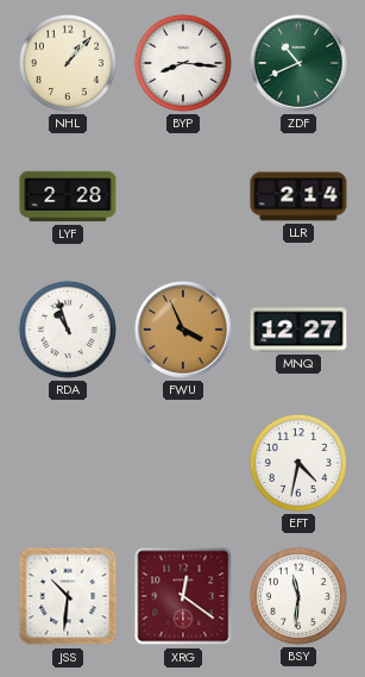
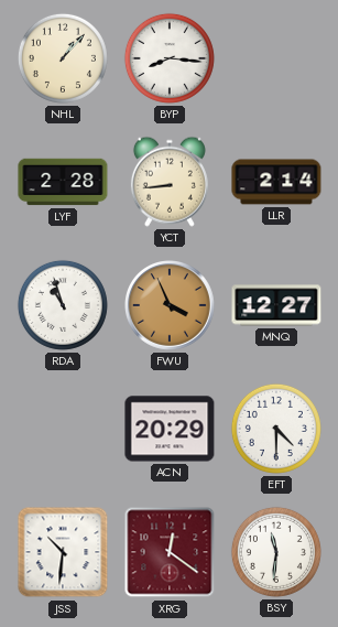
ZDF: 10:41 -> none
YCT: none -> 8:44
ACN: none -> 20:29
EFT: 4:32 -> 4:30
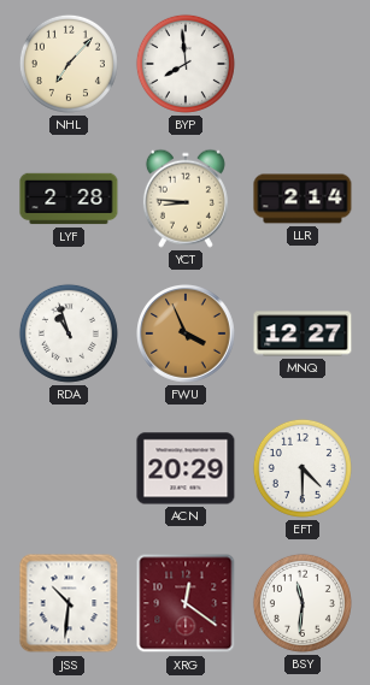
NHL: 1:07 -> 7:07
BYP: 8:16 -> 7:59
YCT: 8:44 -> 8:46
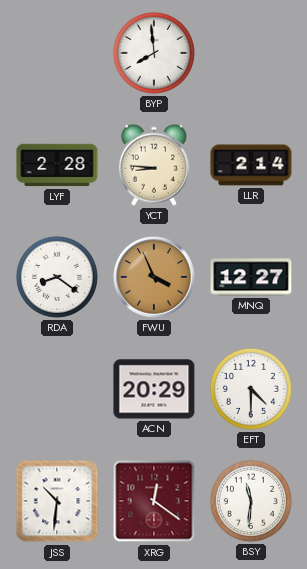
NHL: 7:07 -> none
RDA: 10:57 -> 8:21
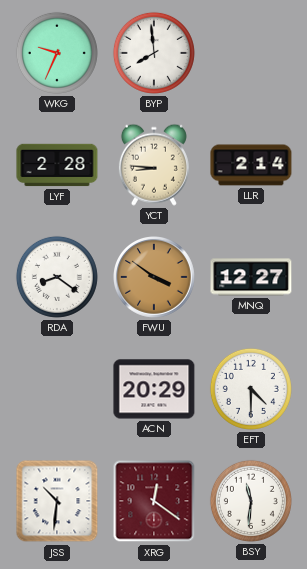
WKG: none -> 9:34
FWU: 3:56 -> 3:51
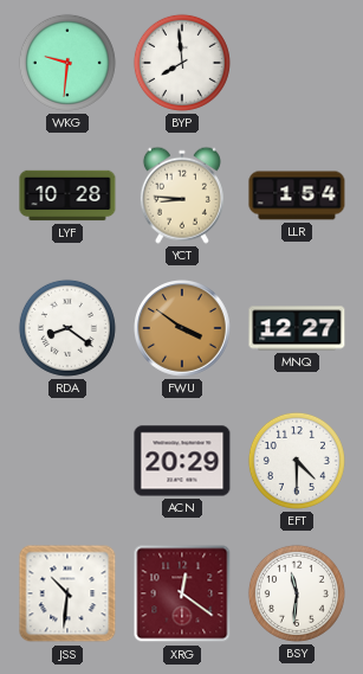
WKG: 9:34 -> 9:31
LYF: 2:28 -> 10:28
LLR: 2:14 -> 1:54
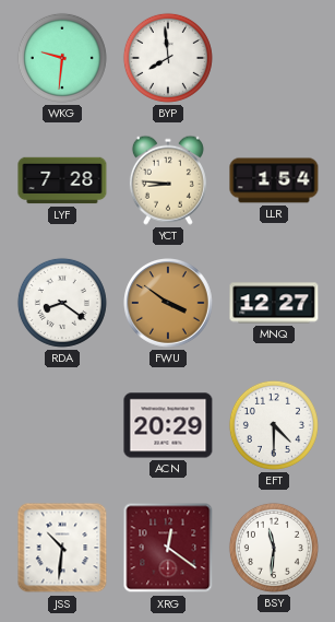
LYF: 10:28 -> 7:28
